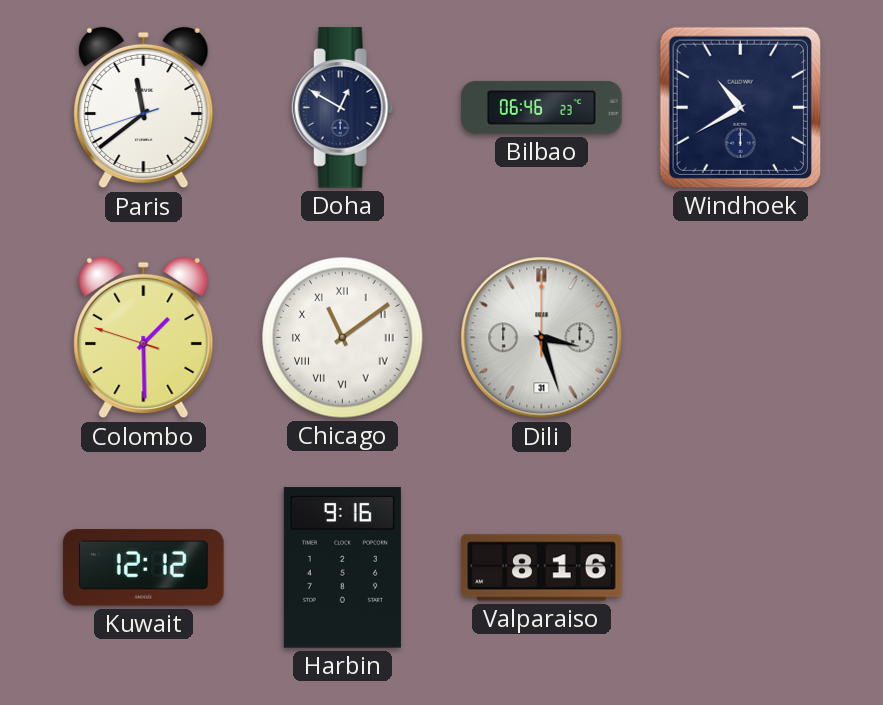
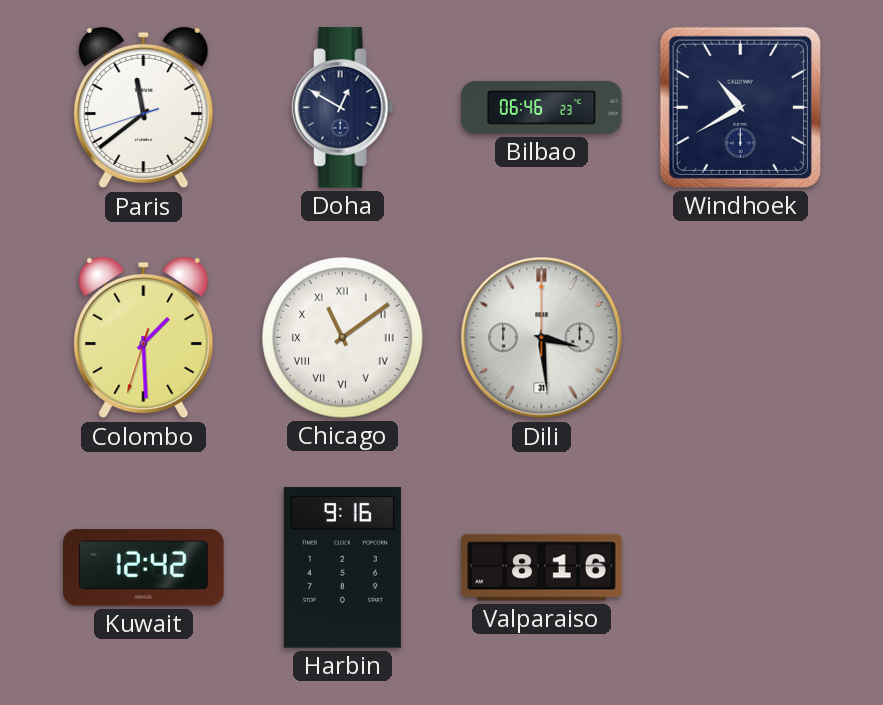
Colombo: 1:29:48 -> 1:29:33
Dili: 3:27 -> 3:29
Kuwait: 12:12 -> 12:42
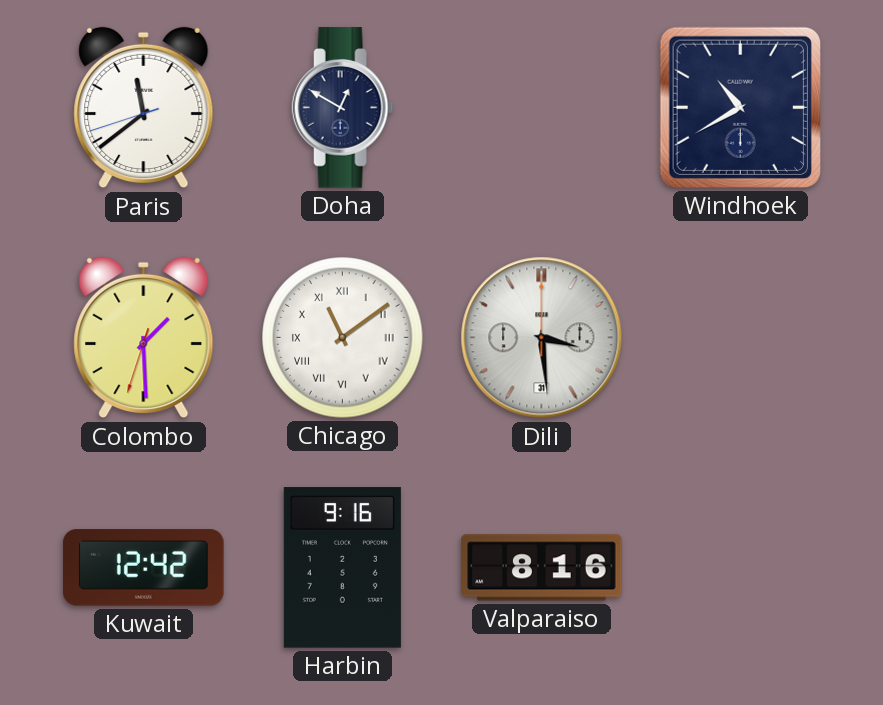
Bilbao: 06:46 -> none
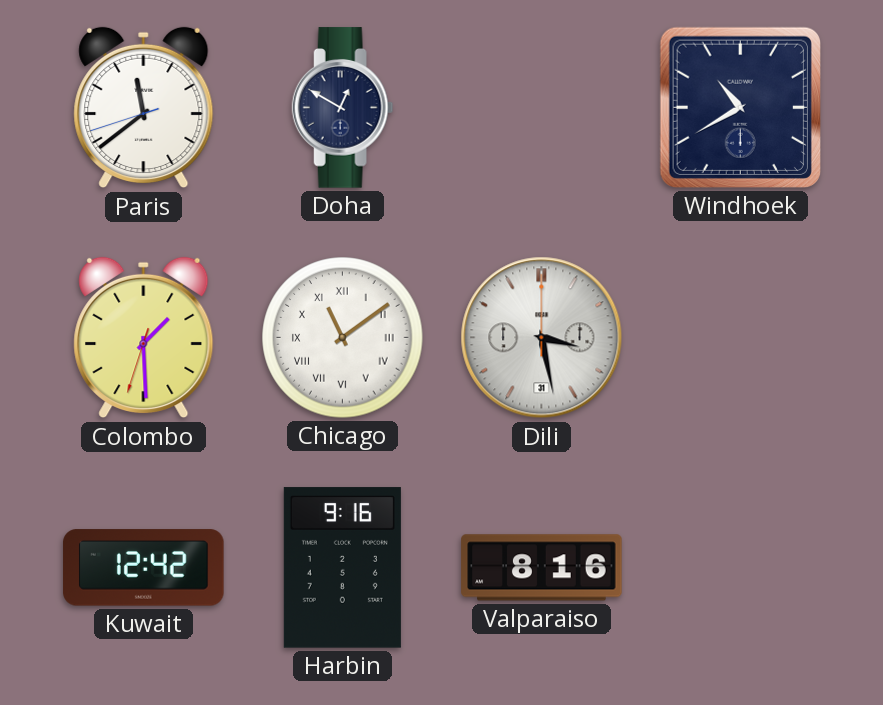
Dili: 3:29 -> 3:28
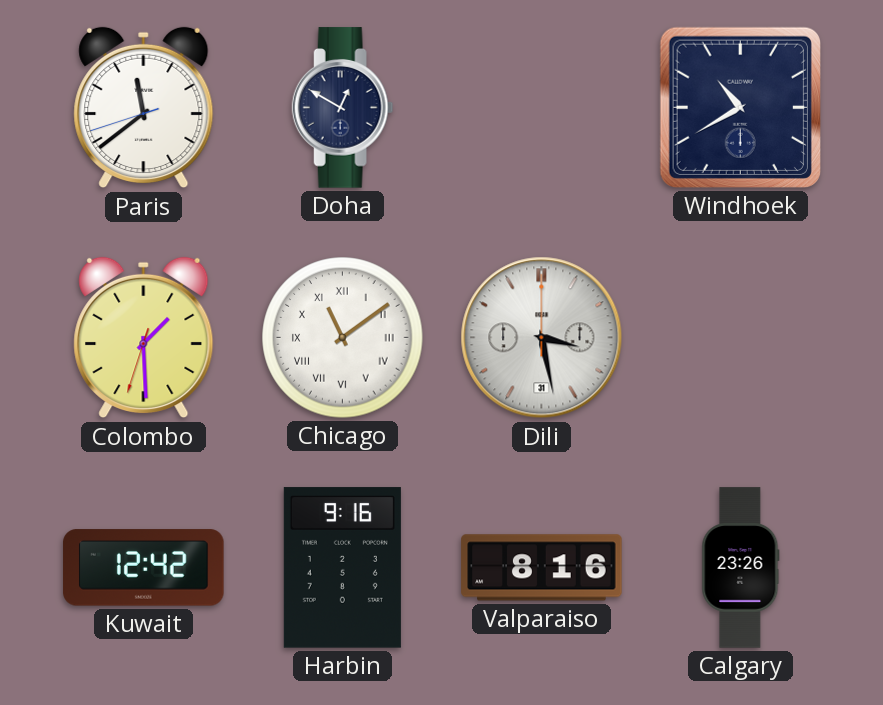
Calgary: none -> 23:26
